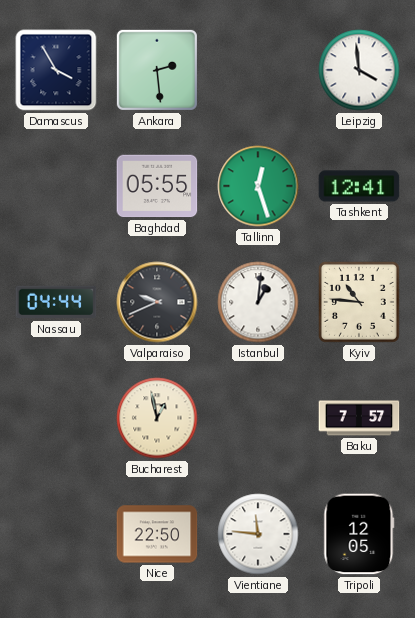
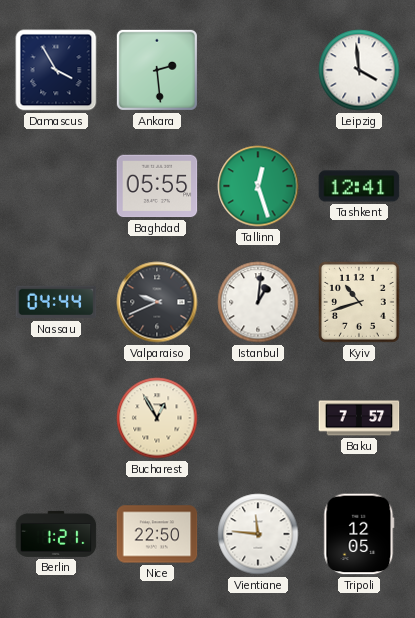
Kyiv: 10:46 -> 10:42
Bucharest: 12:58 -> 12:55
Berlin: none -> 1:21
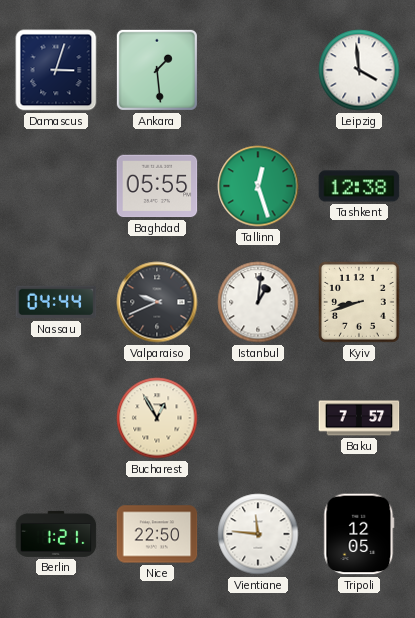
Damascus: 3:55 -> 3:03
Ankara: 2:29 -> 1:29
Tashkent: 12:41 -> 12:38
Kyiv: 10:42 -> 8:42
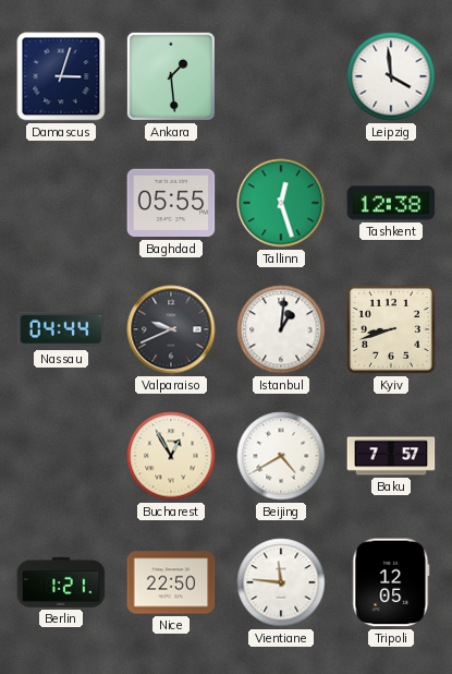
Beijing: none -> 4:40
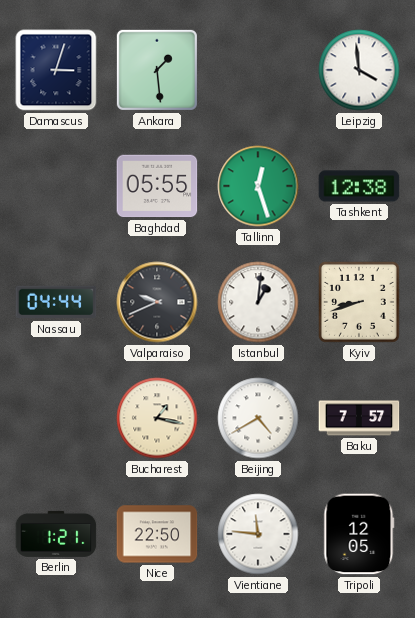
Bucharest: 12:55 -> 1:17
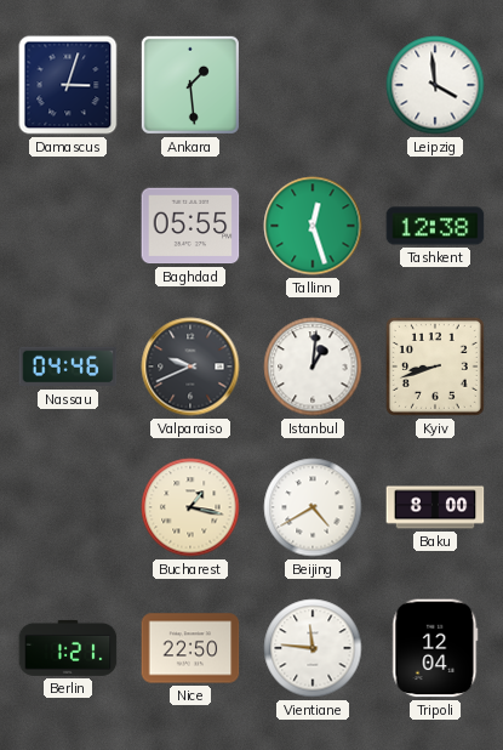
Nassau: 04:44 -> 04:46
Baku: 7:57 -> 8:00
Tripoli: 12:05 -> 12:04
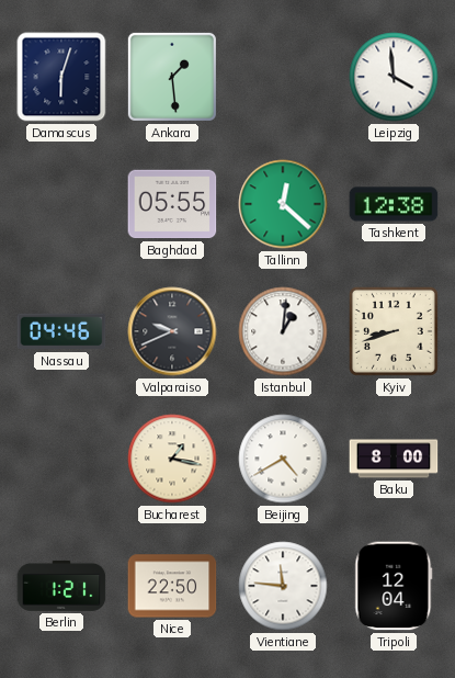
Damascus: 3:03 -> 6:03
Tallinn: 12:27 -> 12:22
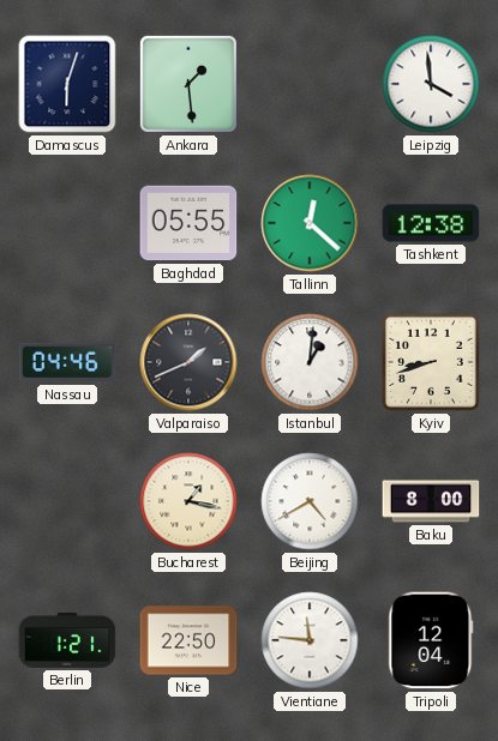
Valparaiso: 9:41 -> 1:41
